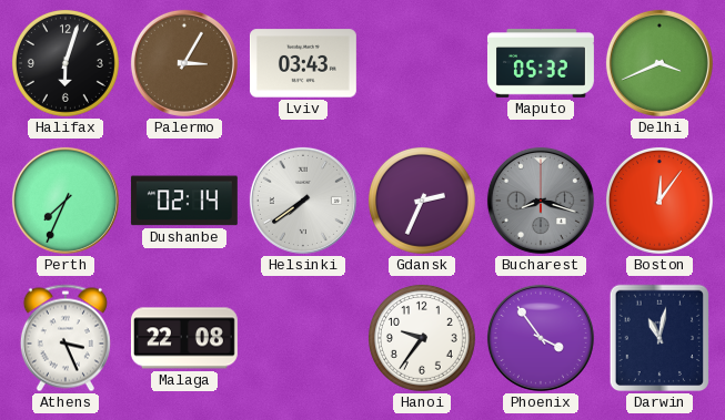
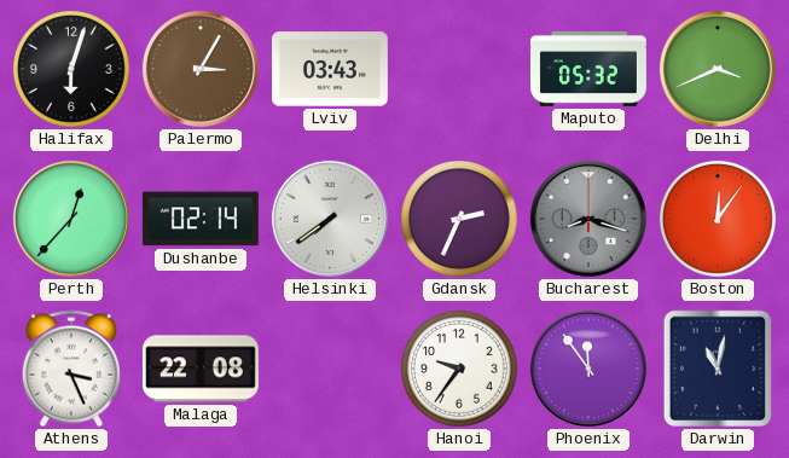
Perth: 7:34 -> 12:37
Phoenix: 3:54 -> 11:54
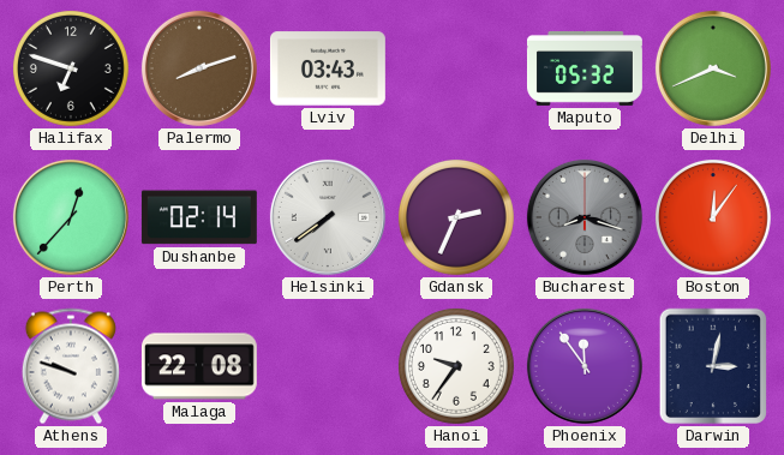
Halifax: 6:03 -> 6:48
Palermo: 3:05 -> 8:12
Athens: 3:26 -> 9:48
Darwin: 11:02 -> 3:02
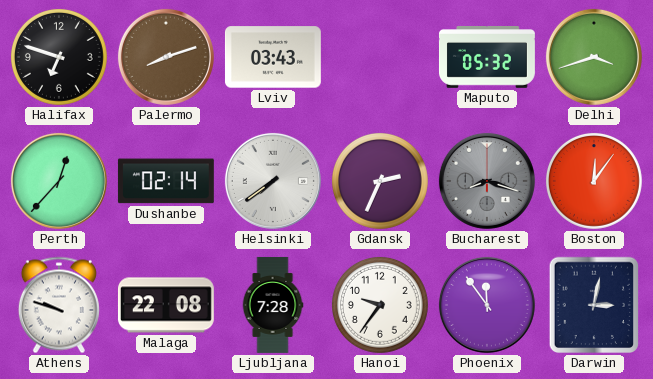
Delhi: 3:41 -> 3:42
Ljubljana: none -> 7:28
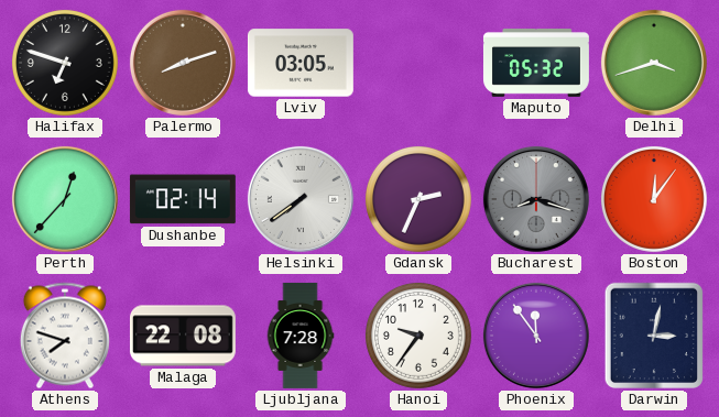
Lviv: 03:43 -> 03:05
Athens: 9:48 -> 7:48
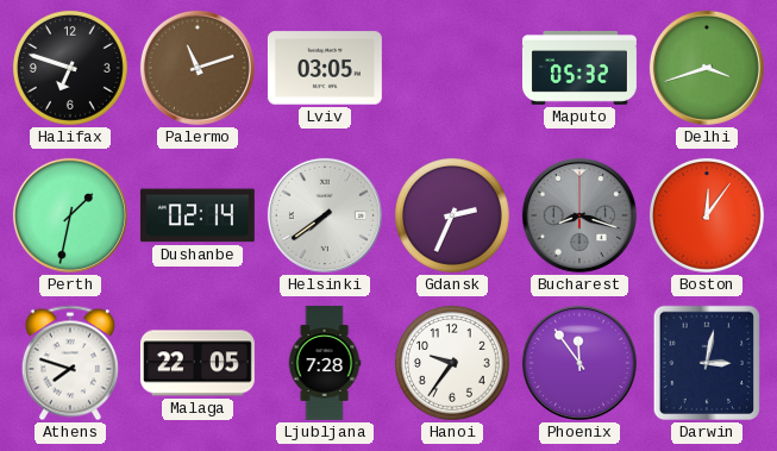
Palermo: 8:12 -> 11:12
Perth: 12:37 -> 1:32
Malaga: 22:08 -> 22:05
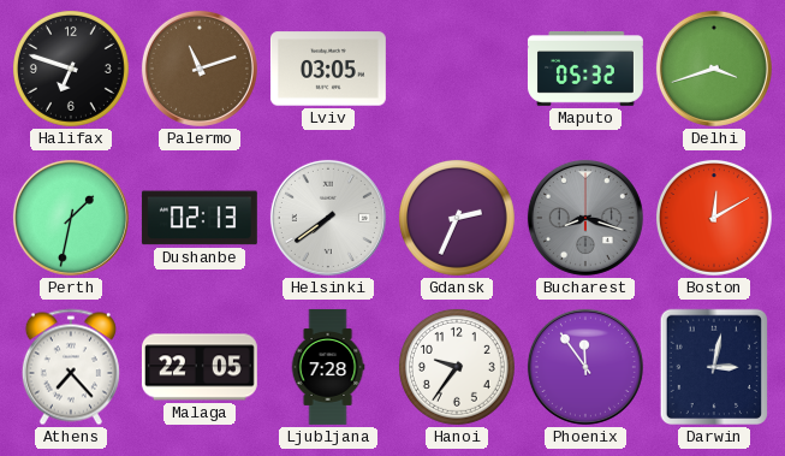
Dushanbe: 02:14 -> 02:13
Boston: 12:06 -> 12:10
Athens: 7:48 -> 7:23
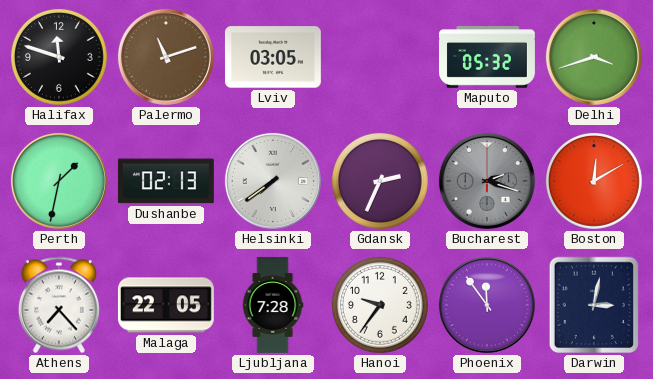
Halifax: 6:48 -> 11:48
Bucharest: 8:18 -> 2:18
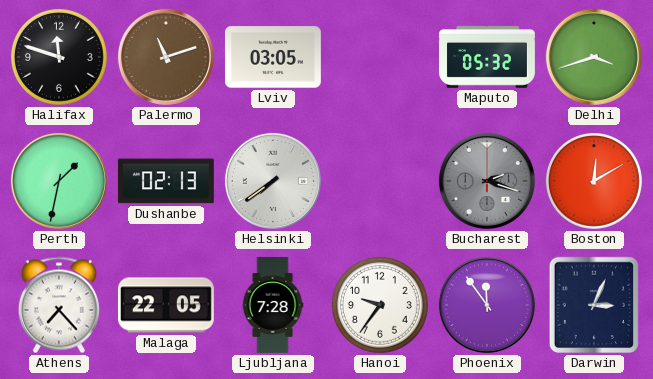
Gdansk: 2:34 -> none
Darwin: 3:02 -> 3:04
